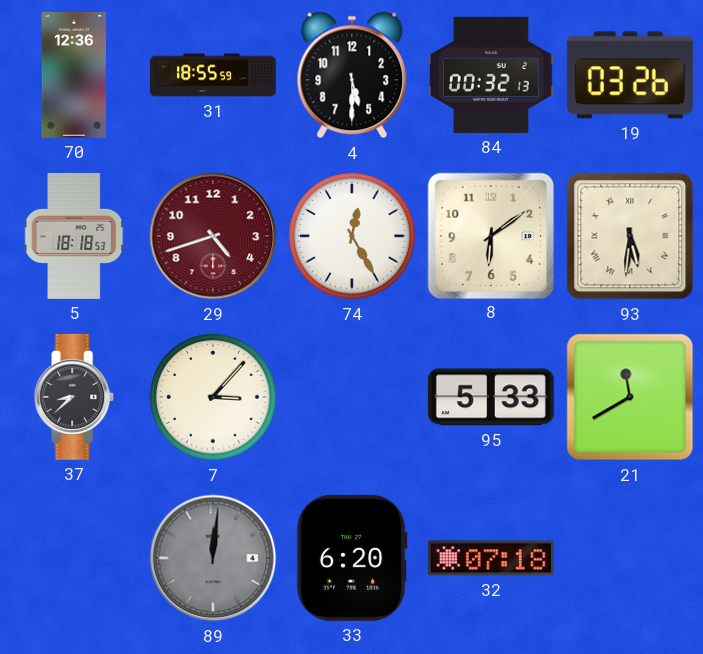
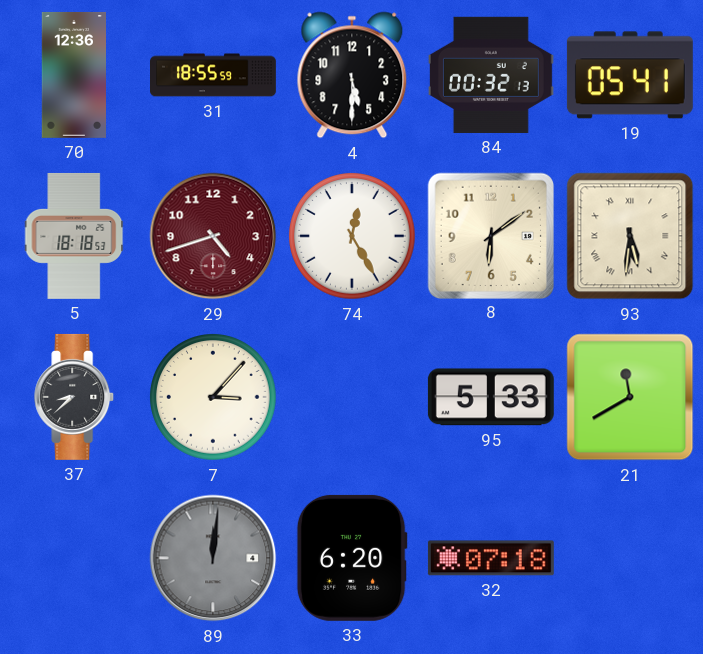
19: 03:26 -> 05:41
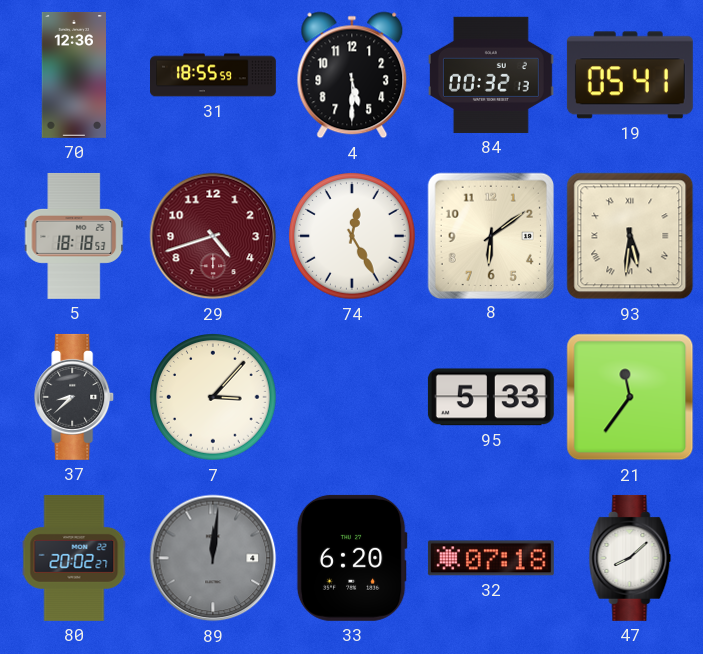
21: 11:40 -> 11:36
80: none -> 20:02
47: none -> 8:08
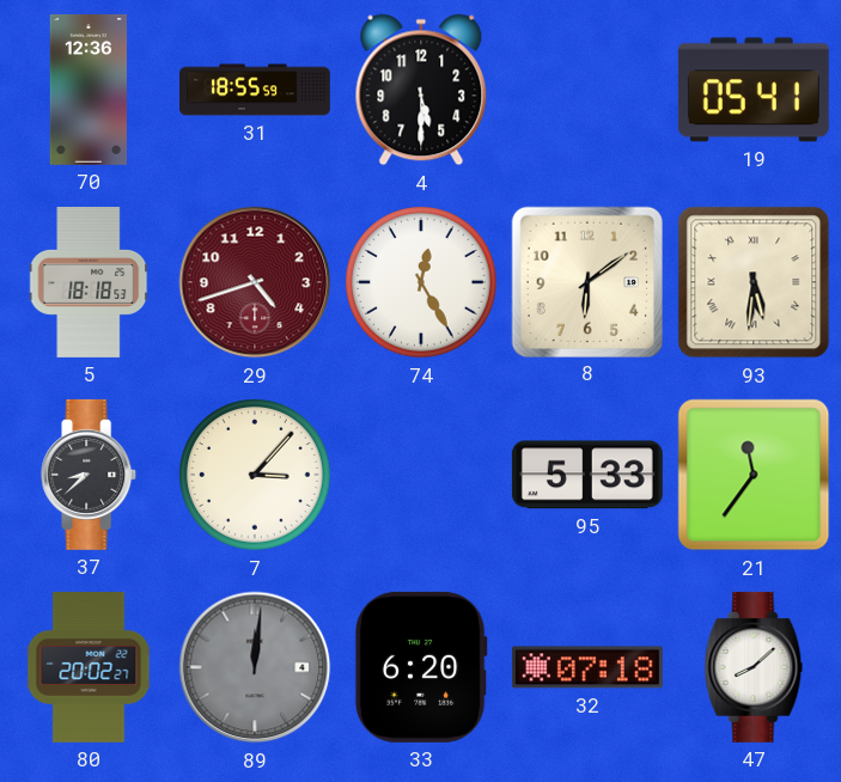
84: 00:32 -> none
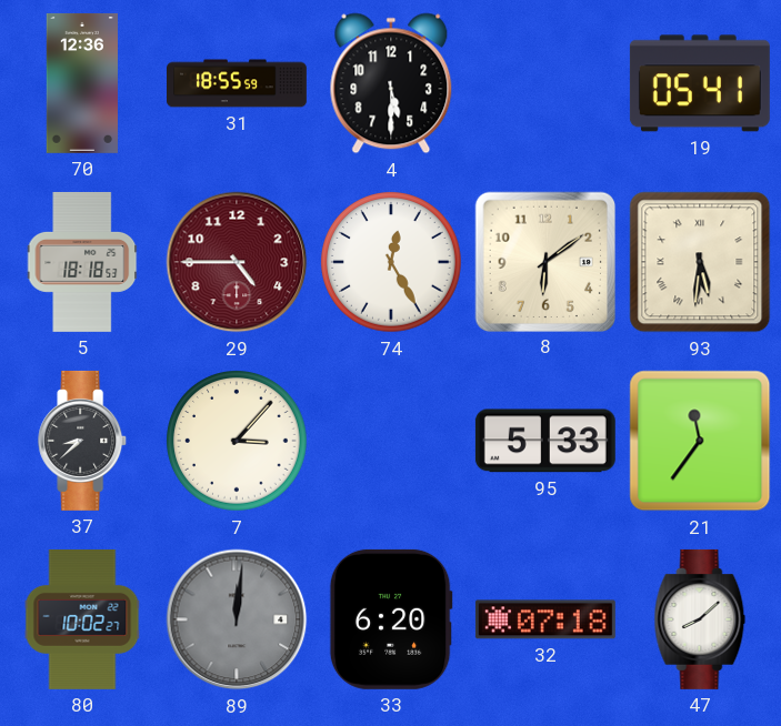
29: 4:42 -> 4:45
80: 20:02 -> 10:02
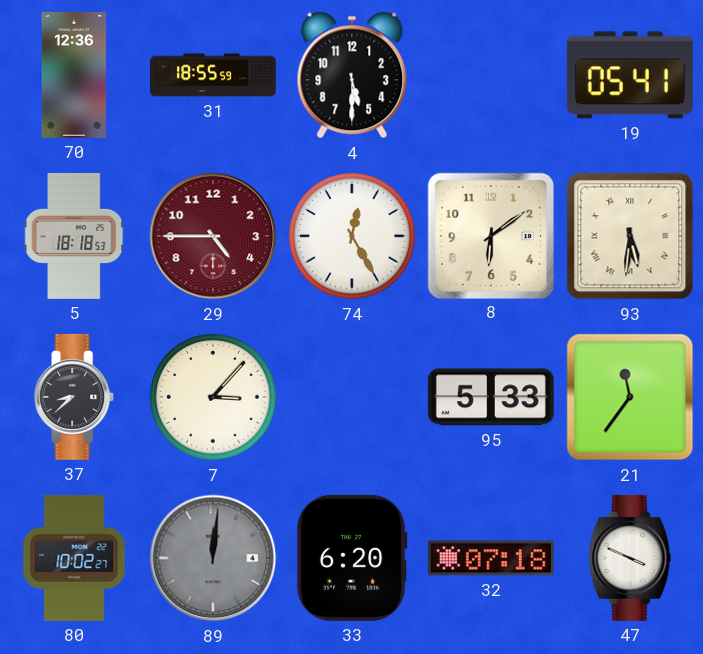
47: 8:08 -> 3:49
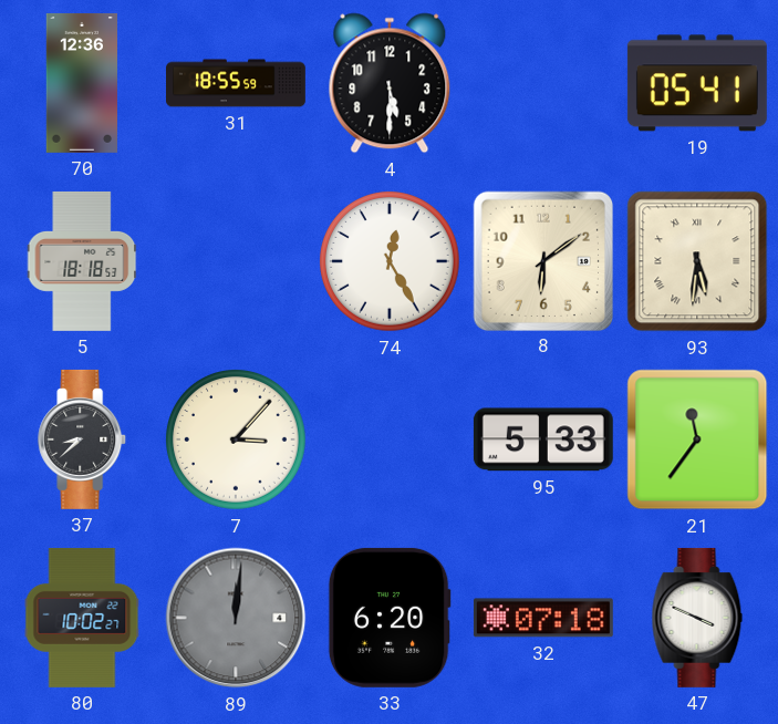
29: 4:45 -> none
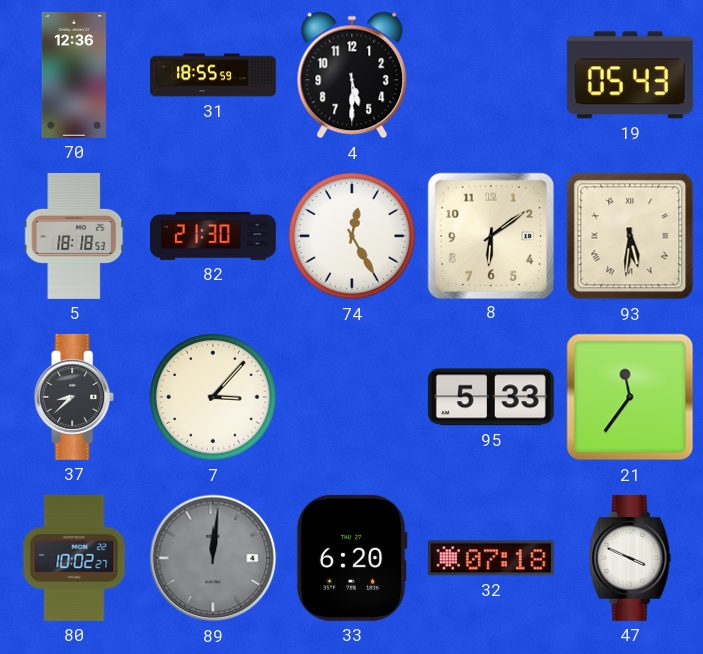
19: 05:41 -> 05:43
82: none -> 21:30
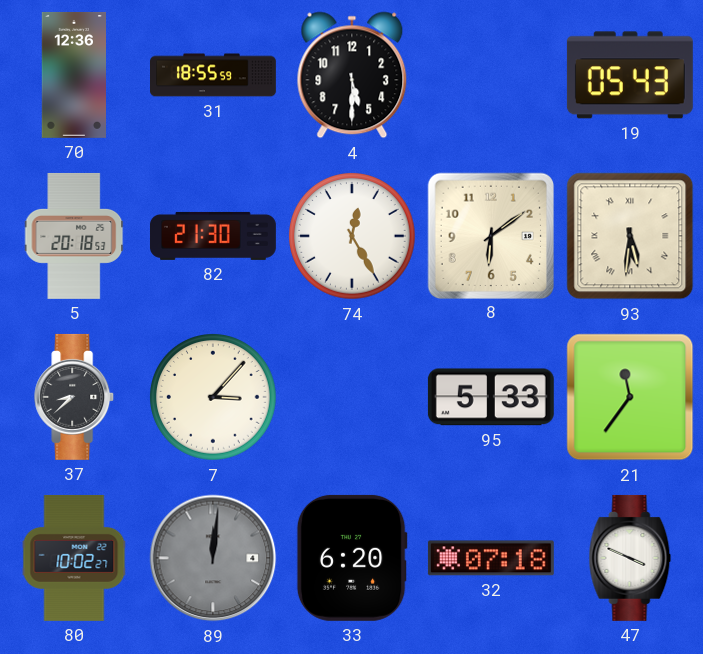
5: 18:18 -> 20:18
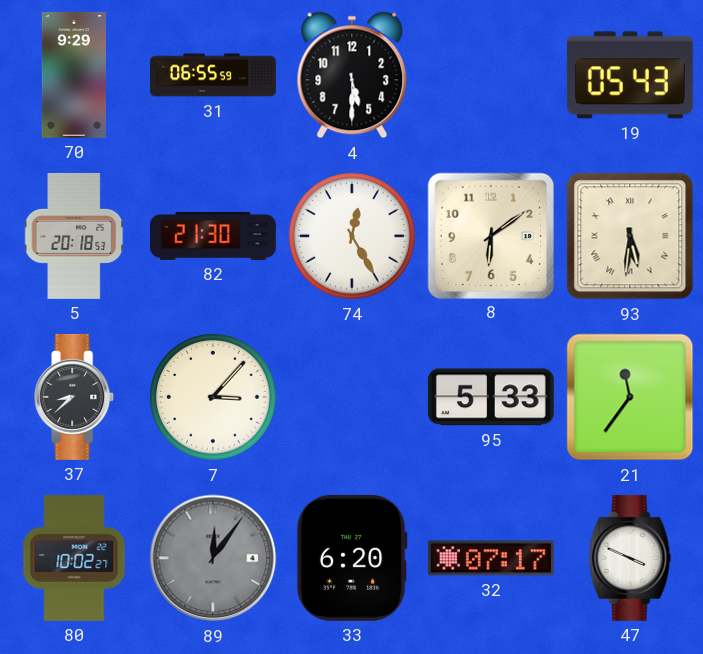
70: 12:36 -> 9:29
31: 18:55 -> 06:55
89: 12:01 -> 12:06
32: 07:18 -> 07:17
